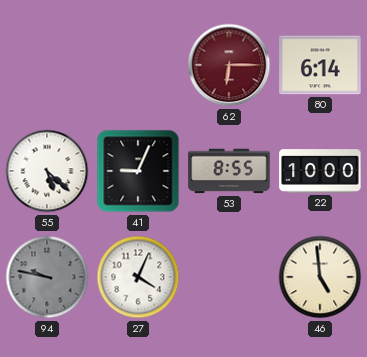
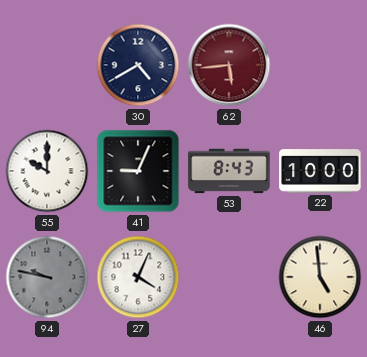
30: none -> 4:40
62: 6:15 -> 5:44
80: 6:14 -> none
55: 5:22 -> 10:00
53: 8:55 -> 8:43
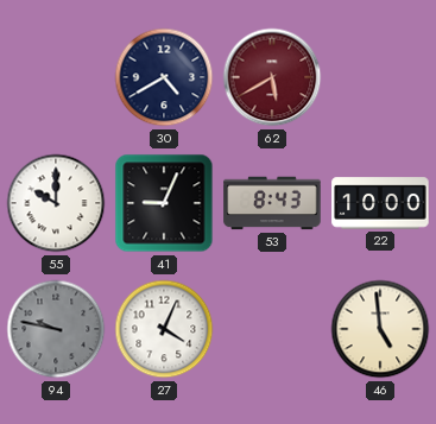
62: 5:44 -> 5:40
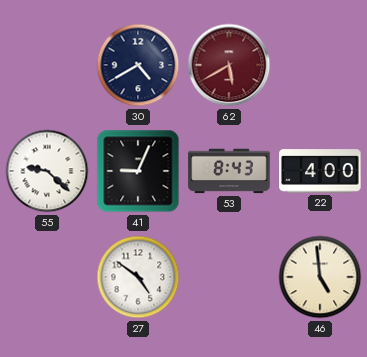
55: 10:00 -> 9:22
22: 10:00 -> 4:00
94: 9:47 -> none
27: 4:04 -> 4:51
